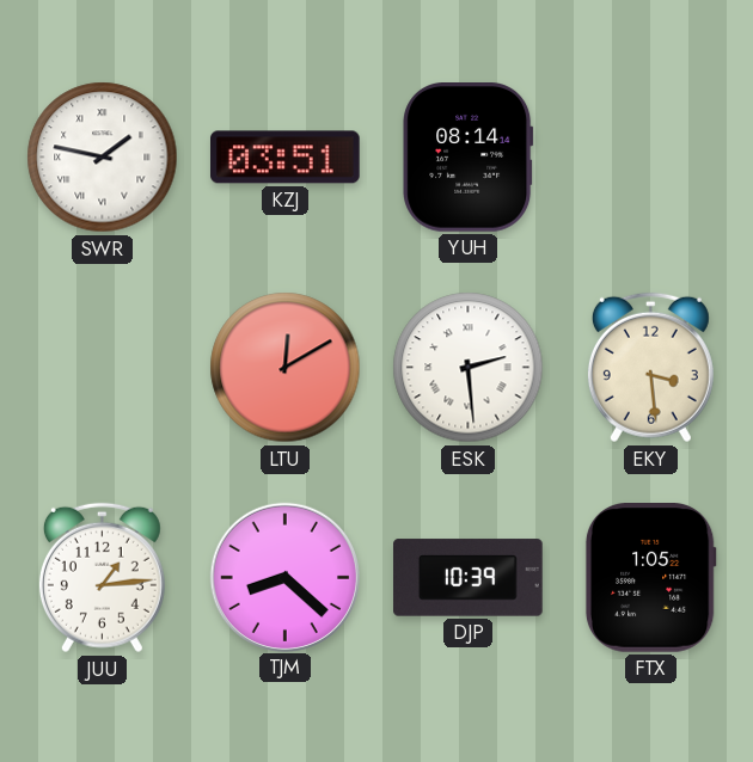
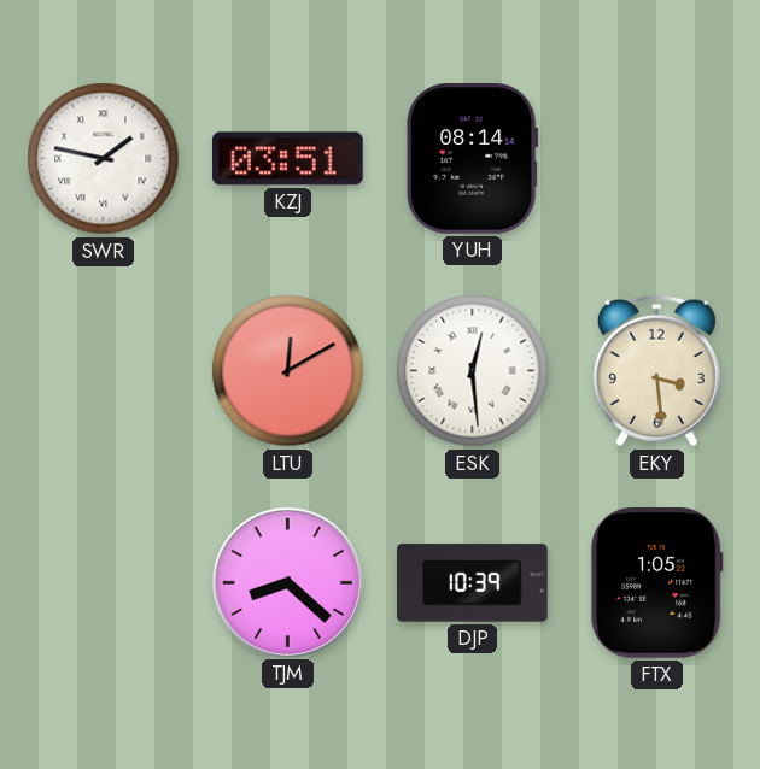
ESK: 2:29 -> 12:29
JUU: 1:14 -> none
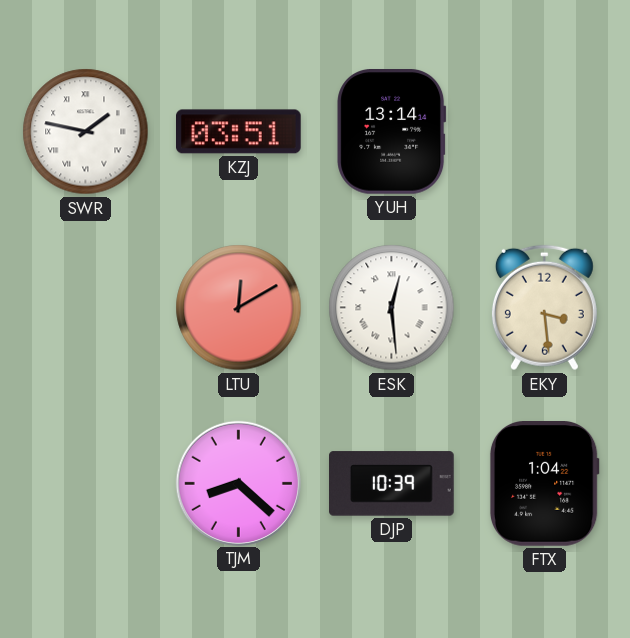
YUH: 08:14 -> 13:14
FTX: 1:05 -> 1:04
